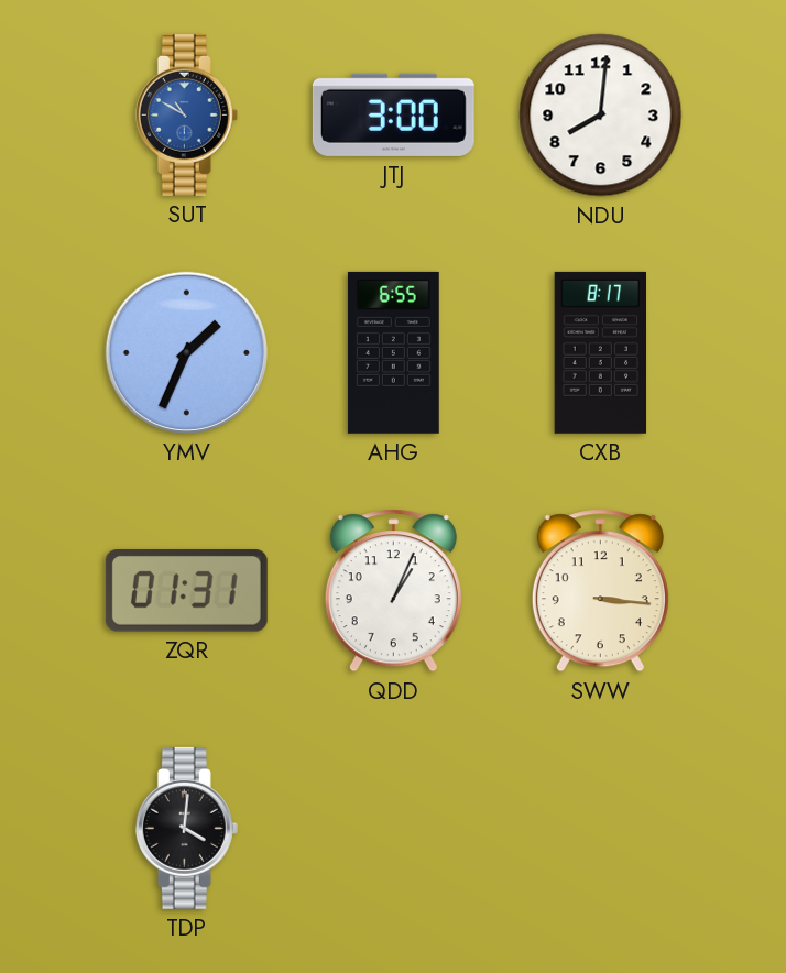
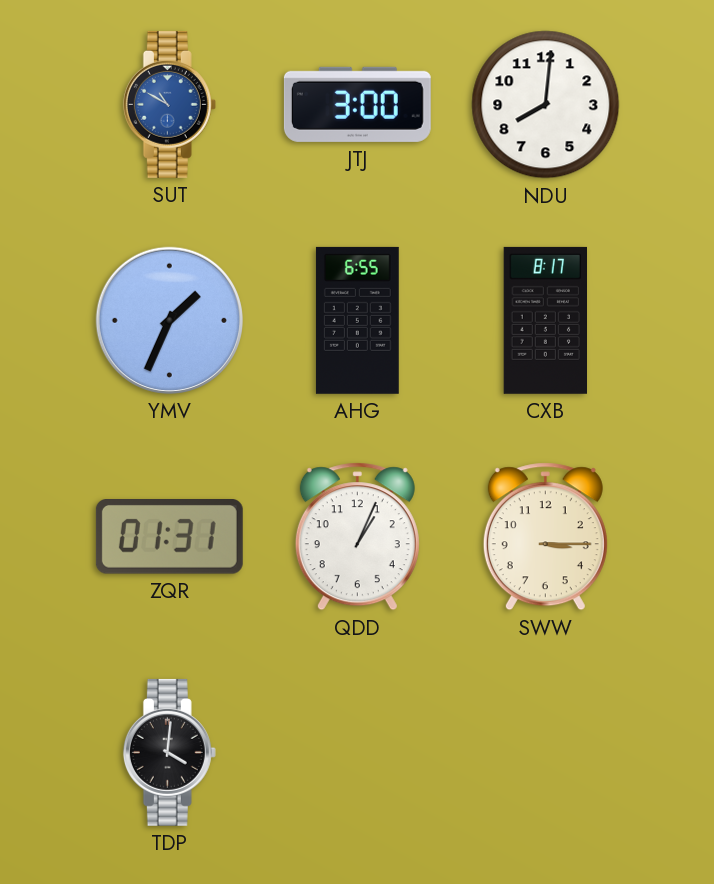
SWW: 3:16 -> 3:15
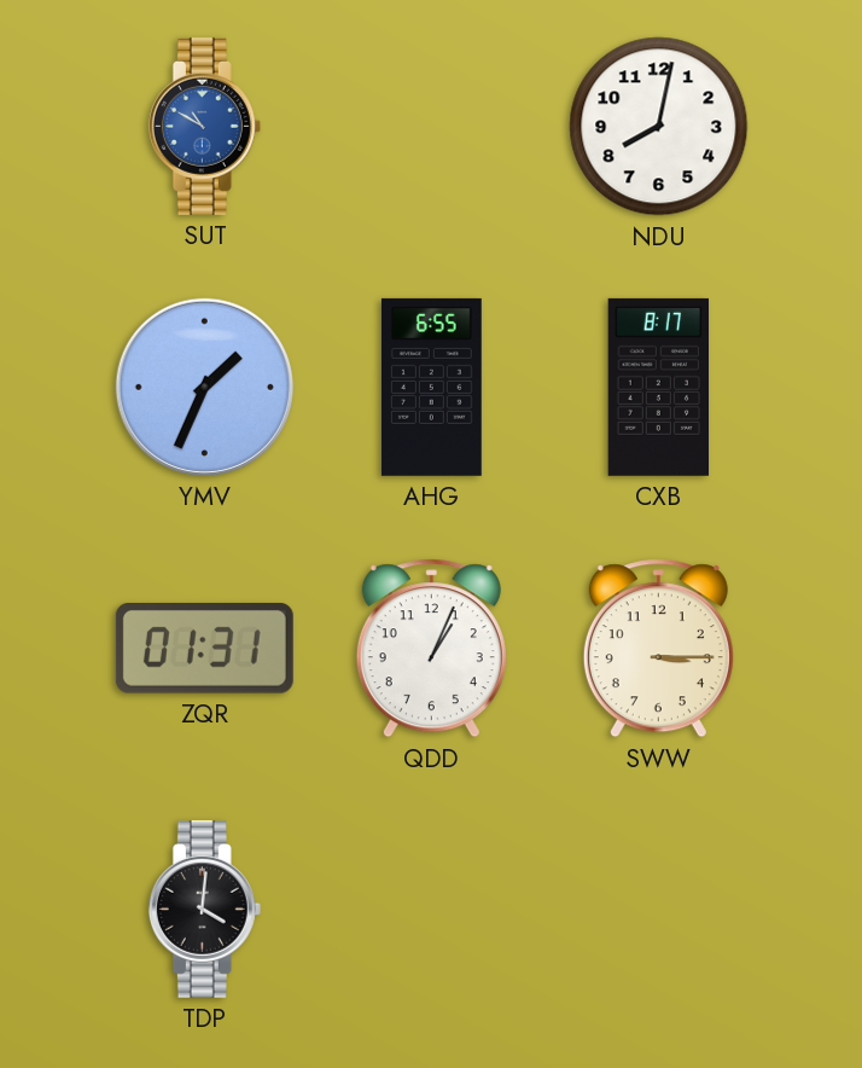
JTJ: 3:00 -> none
NDU: 8:01 -> 8:02
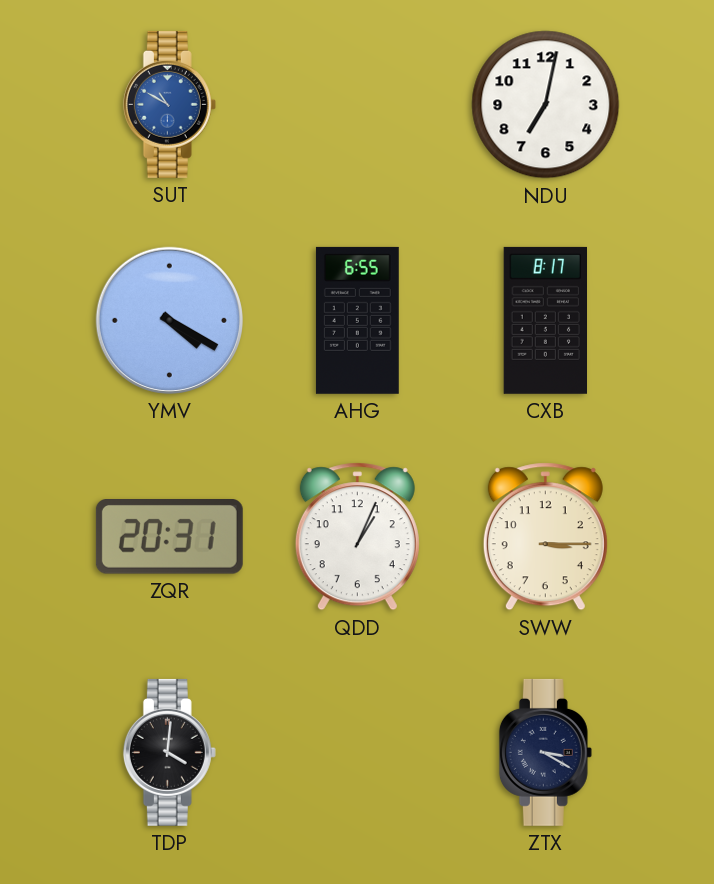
NDU: 8:02 -> 7:02
YMV: 1:34 -> 4:20
ZQR: 01:31 -> 20:31
ZTX: none -> 3:20
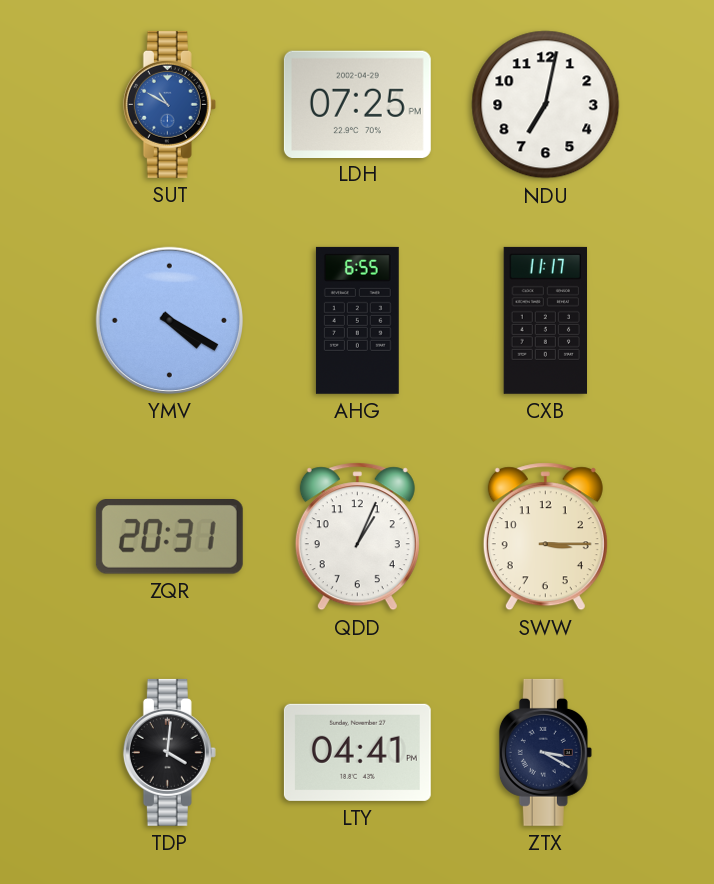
LDH: none -> 07:25
CXB: 8:17 -> 11:17
LTY: none -> 04:41
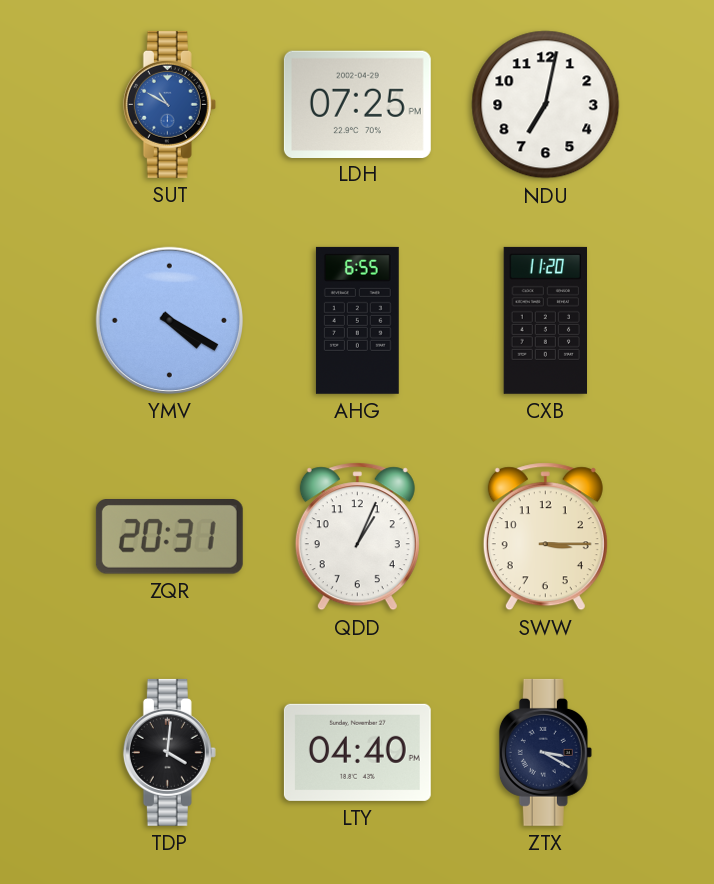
CXB: 11:17 -> 11:20
LTY: 04:41 -> 04:40
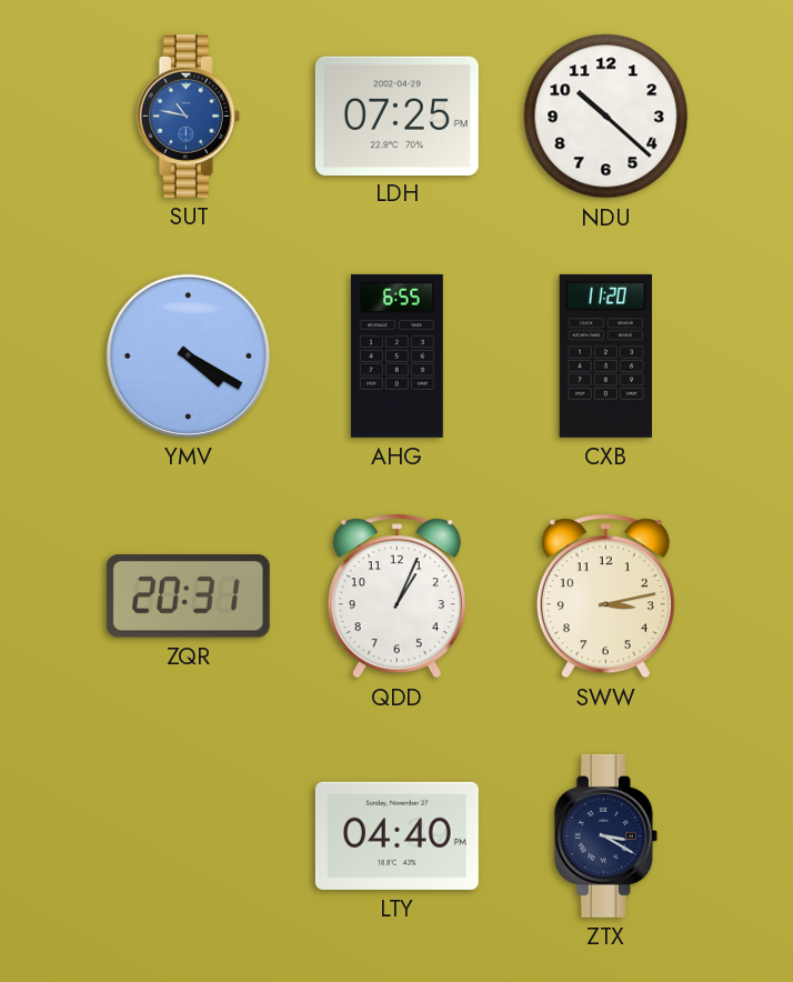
SUT: 10:50 -> 10:47
NDU: 7:02 -> 10:22
SWW: 3:15 -> 3:13
TDP: 4:01 -> none
